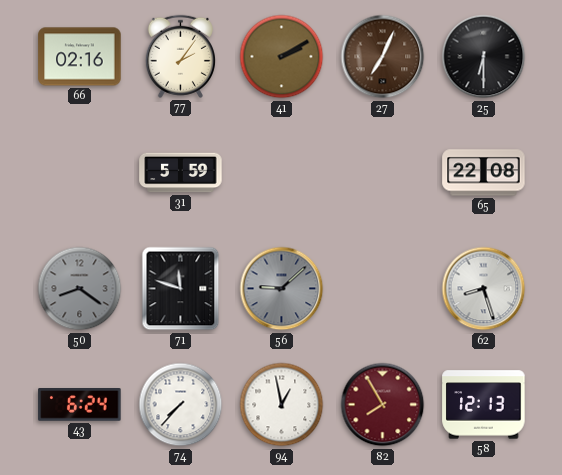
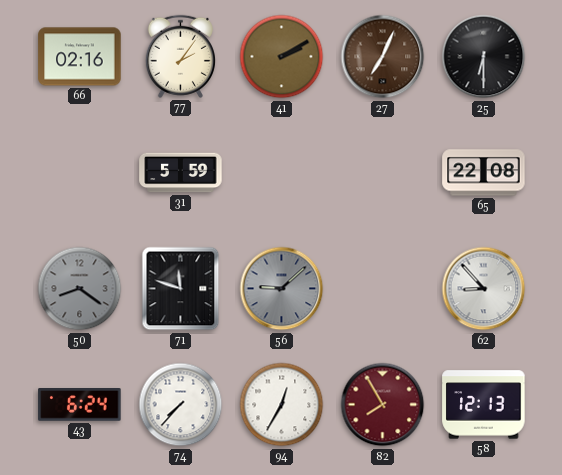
62: 8:27 -> 8:53
94: 12:58 -> 12:35
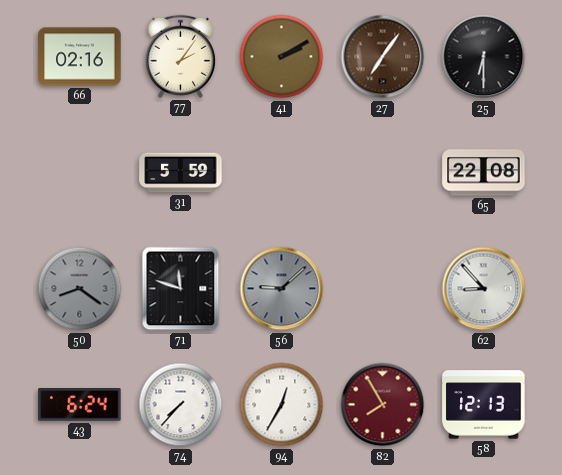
27: 7:04 -> 7:06
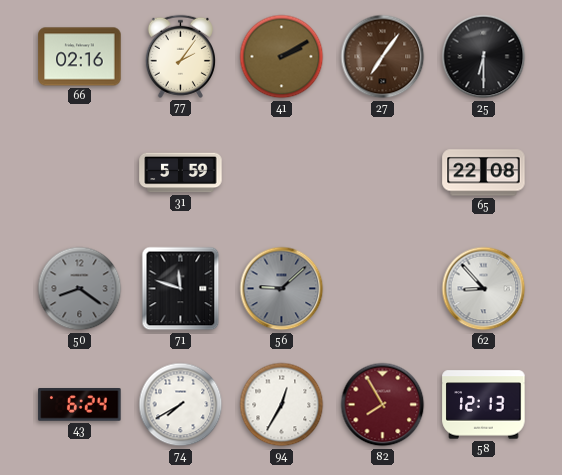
74: 7:37 -> 7:40
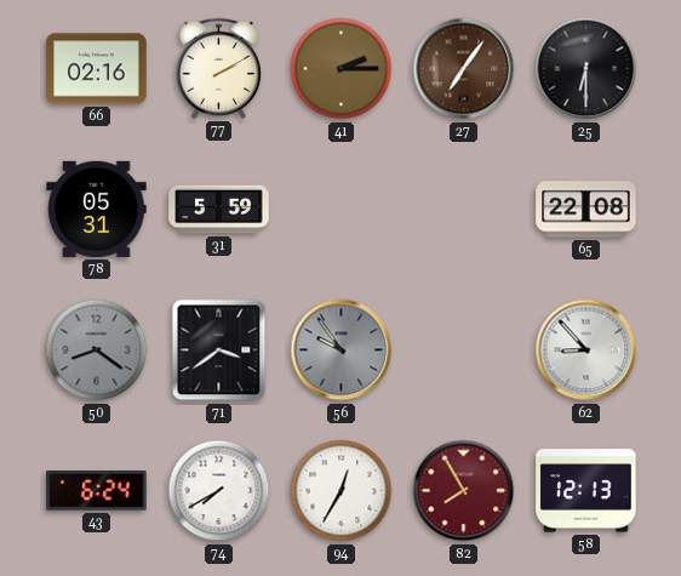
77: 2:06 -> 2:10
41: 2:10 -> 2:15
78: none -> 05:31
71: 11:48 -> 3:39
56: 9:08 -> 9:54
